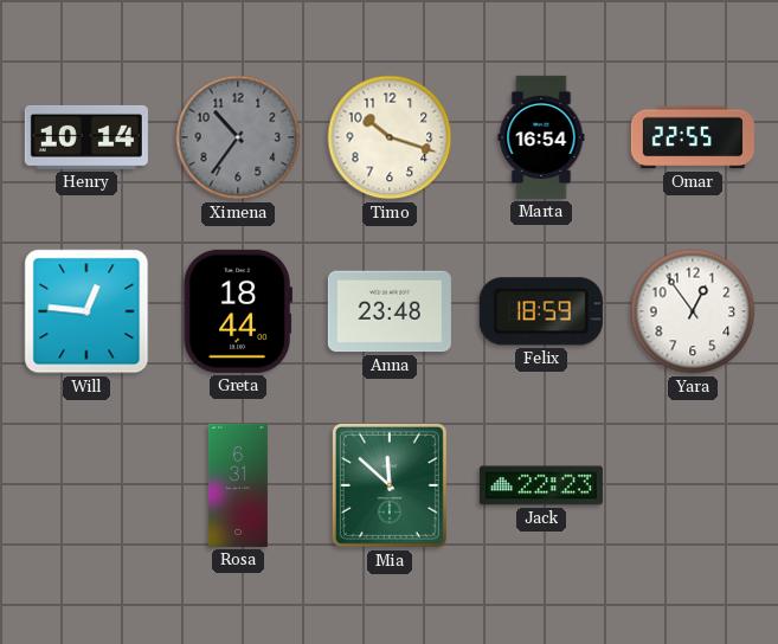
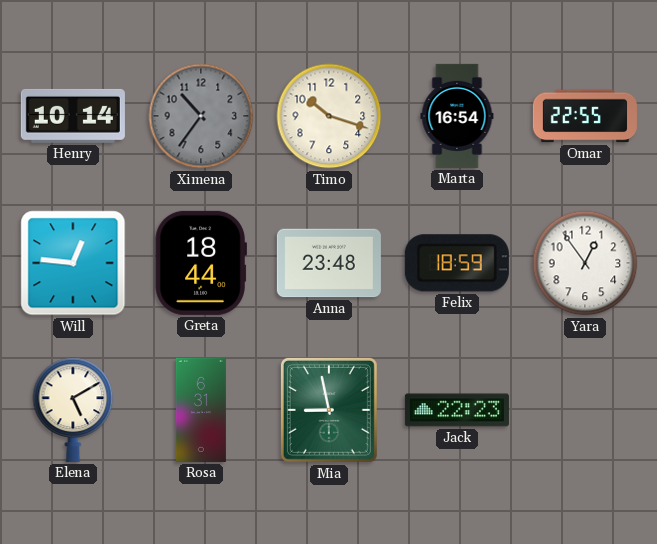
Elena: none -> 5:10
Mia: 11:52 -> 8:58
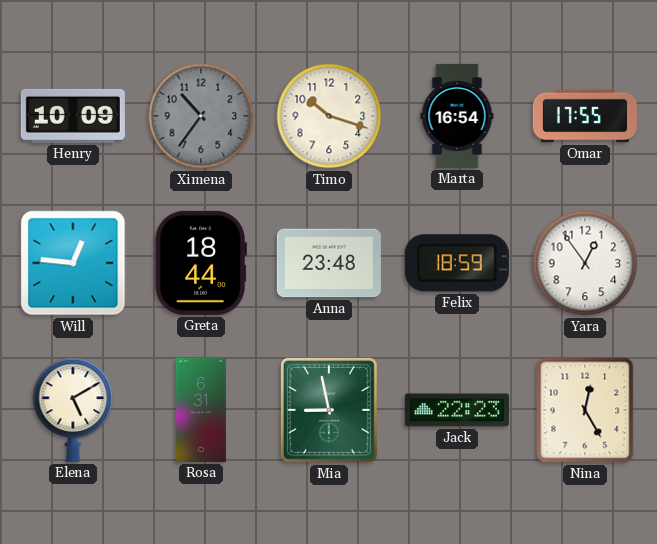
Henry: 10:14 -> 10:09
Omar: 22:55 -> 17:55
Nina: none -> 12:25
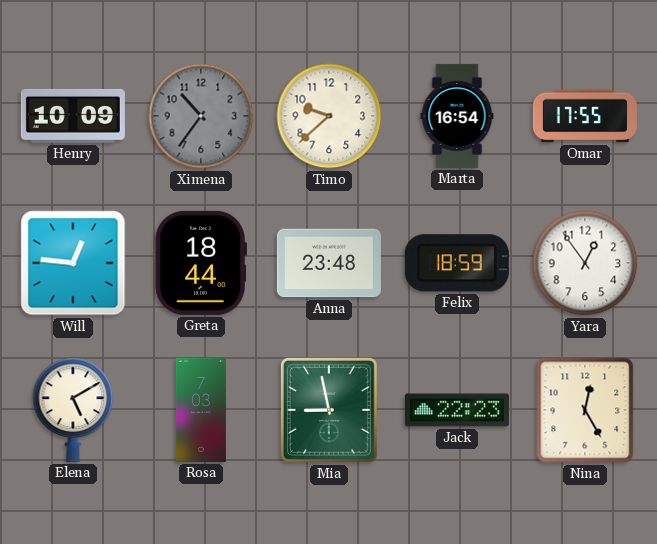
Timo: 10:18 -> 9:38
Rosa: 6:31 -> 7:03
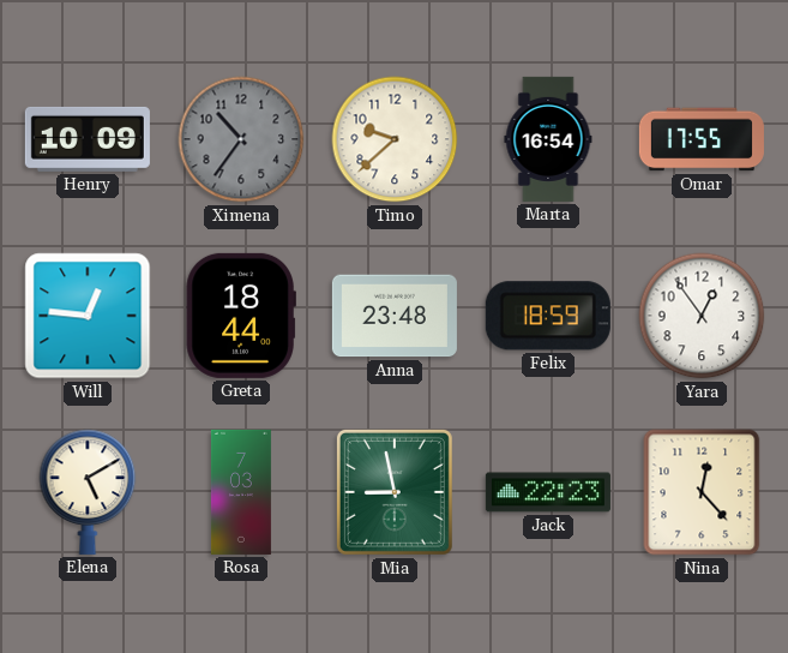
Nina: 12:25 -> 12:23
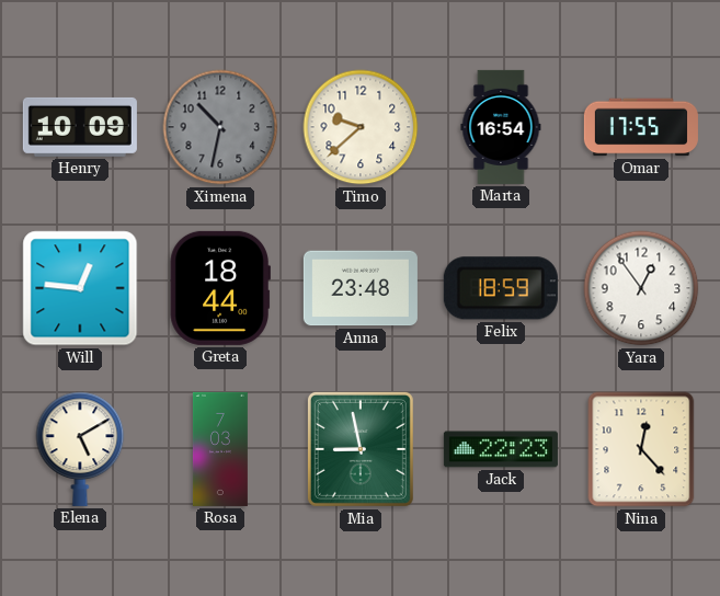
Ximena: 10:36 -> 10:32
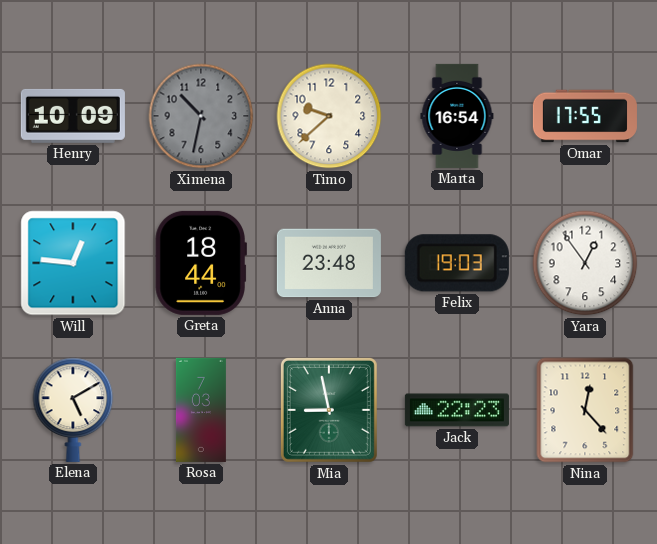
Felix: 18:59 -> 19:03
